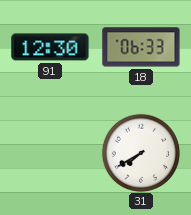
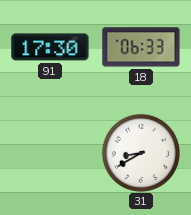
91: 12:30 -> 17:30
31: 7:40 -> 8:40
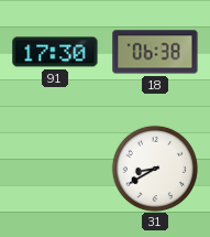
18: 06:33 -> 06:38
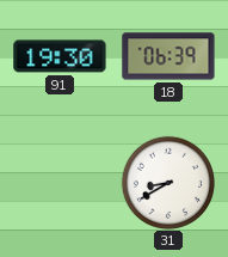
91: 17:30 -> 19:30
18: 06:38 -> 06:39
